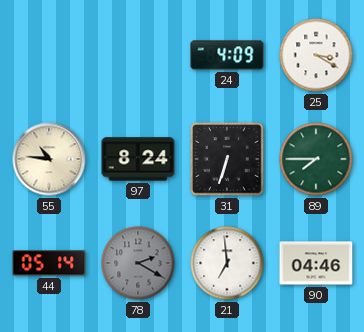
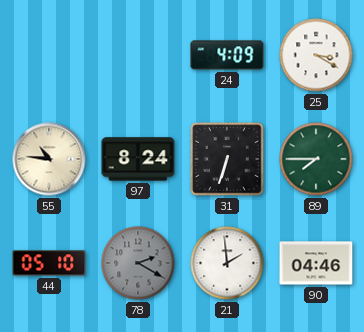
44: 05:14 -> 05:10
21: 6:59 -> 1:59
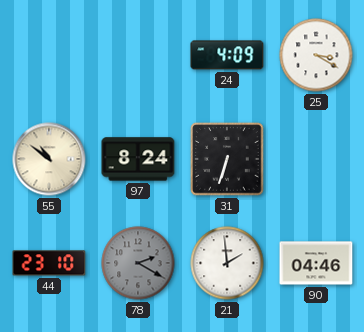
55: 10:46 -> 10:51
89: 7:45 -> none
44: 05:10 -> 23:10
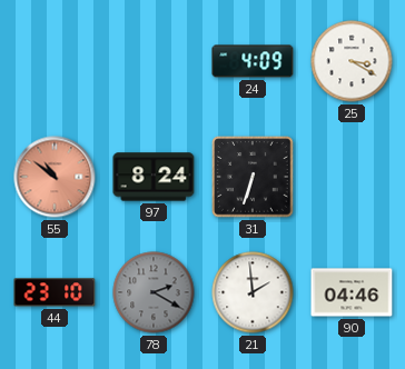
55 dial: cream -> salmon
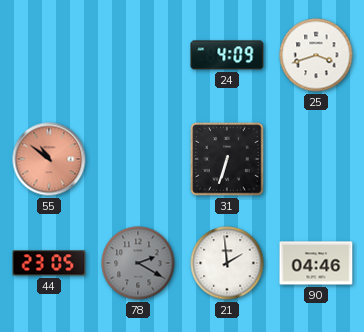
25: 3:20 -> 3:42
97: 8:24 -> none
44: 23:10 -> 23:05
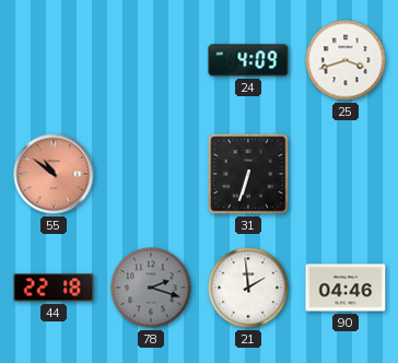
44: 23:05 -> 22:18
78: 2:20 -> 2:18
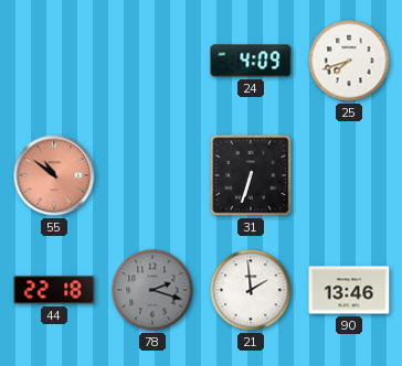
25: 3:42 -> 7:42
90: 04:46 -> 13:46
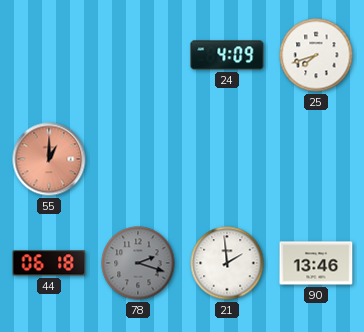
55: 10:51 -> 1:00
31: 6:33 -> none
44: 22:18 -> 06:18
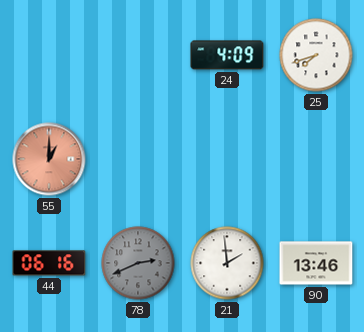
44: 06:18 -> 06:16
78: 2:18 -> 2:41
